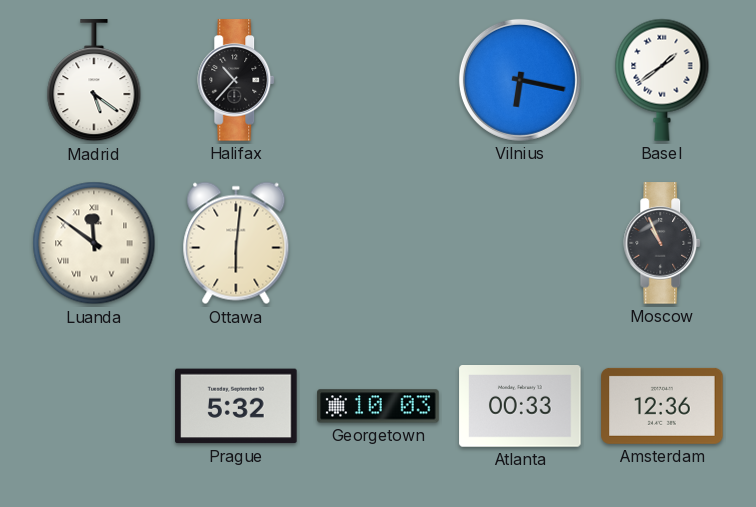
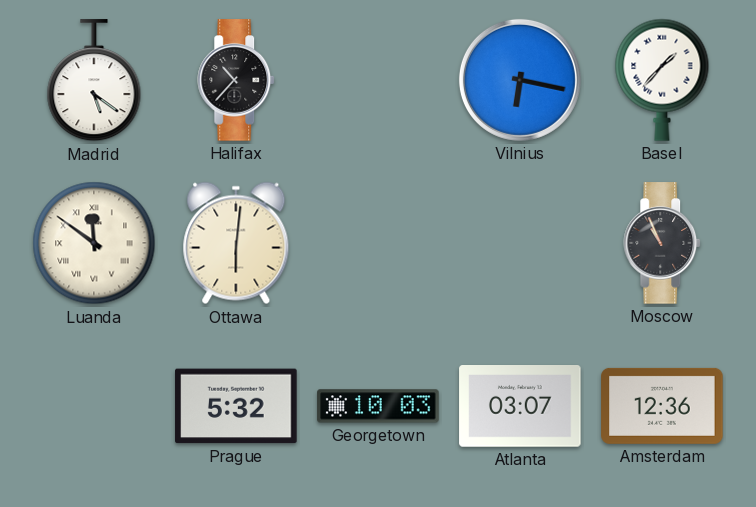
Basel: 1:39 -> 1:37
Atlanta: 00:33 -> 03:07
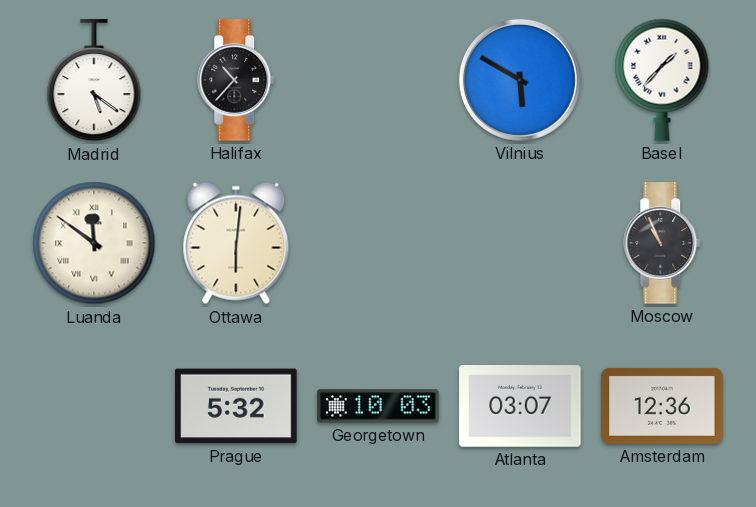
Vilnius: 6:17 -> 5:50
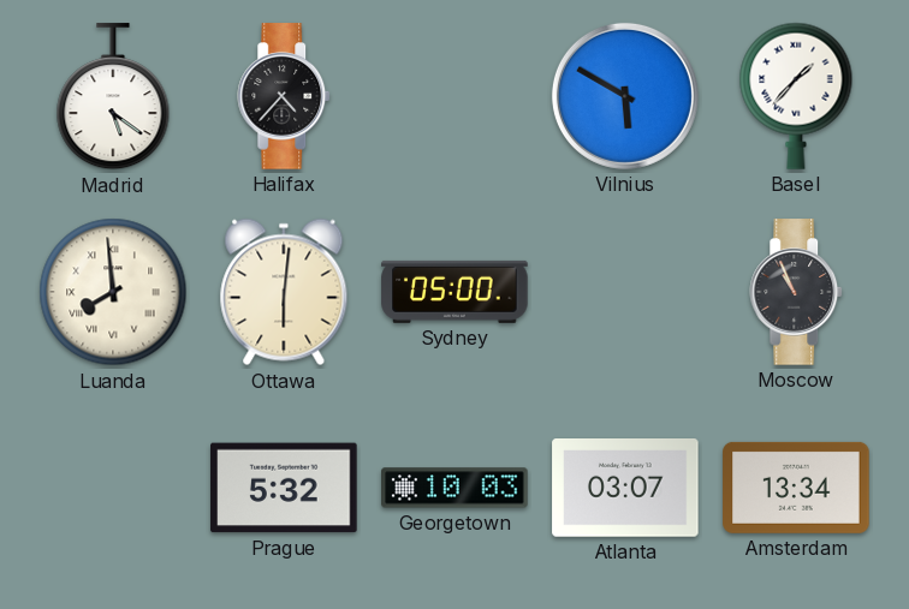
Halifax: 10:37 -> 4:37
Luanda: 11:51 -> 7:59
Sydney: none -> 05:00
Amsterdam: 12:36 -> 13:34
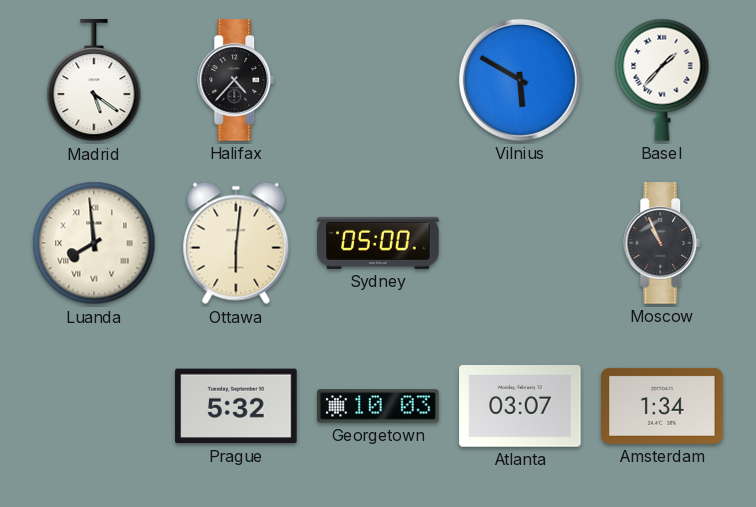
Amsterdam: 13:34 -> 1:34
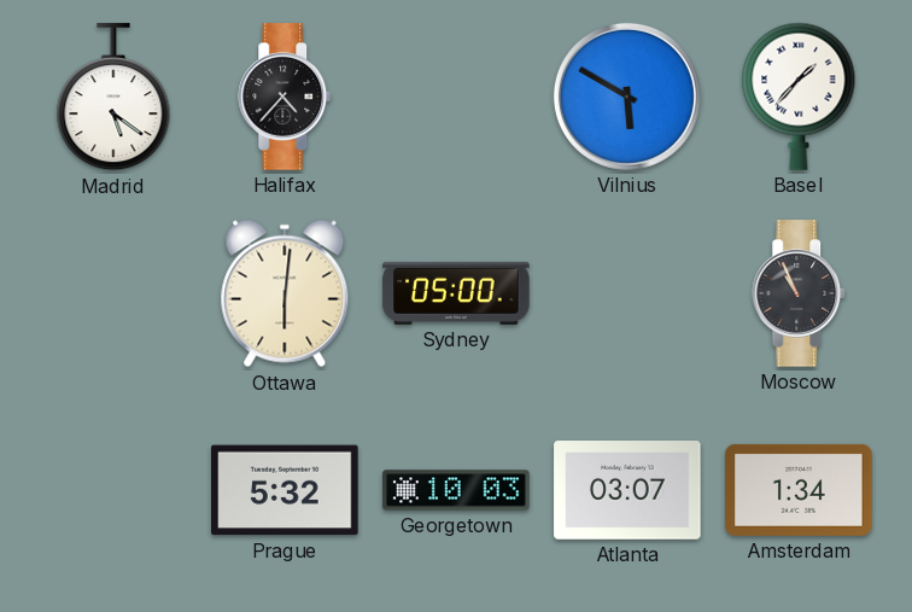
Luanda: 7:59 -> none
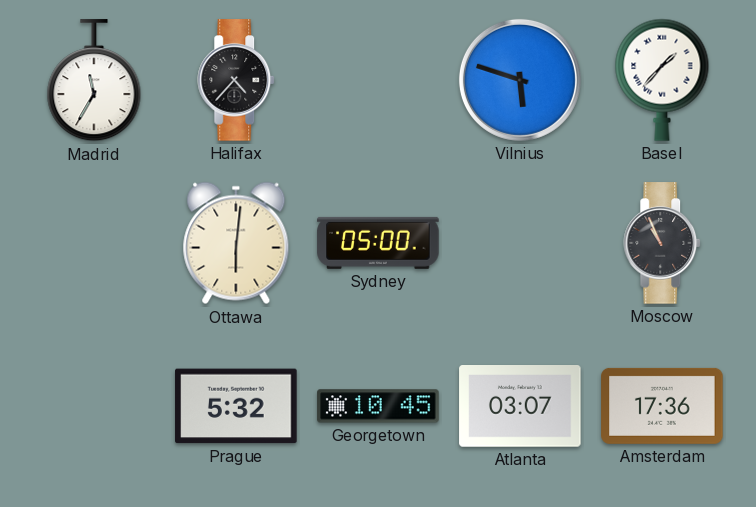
Madrid: 5:21 -> 11:35
Vilnius: 5:50 -> 5:48
Georgetown: 10:03 -> 10:45
Amsterdam: 1:34 -> 17:36
